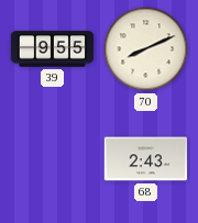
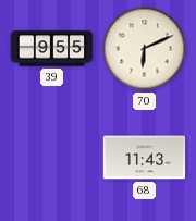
70: 8:11 -> 6:11
68: 2:43 -> 11:43
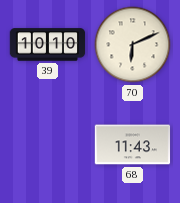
39: 9:55 -> 10:10
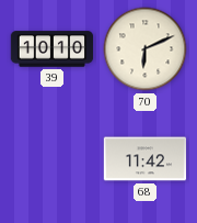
68: 11:43 -> 11:42
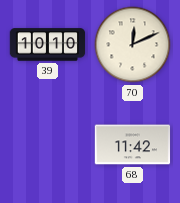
70: 6:11 -> 12:11
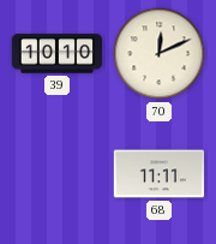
68: 11:42 -> 11:11
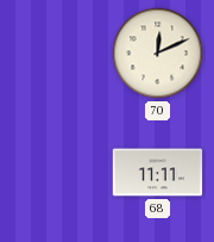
39: 10:10 -> none
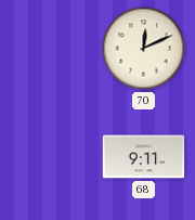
68: 11:11 -> 9:11
